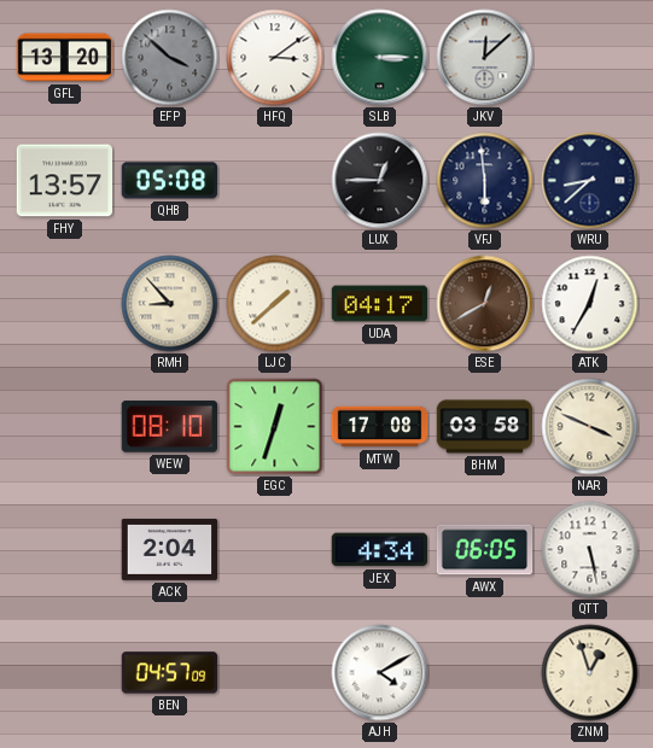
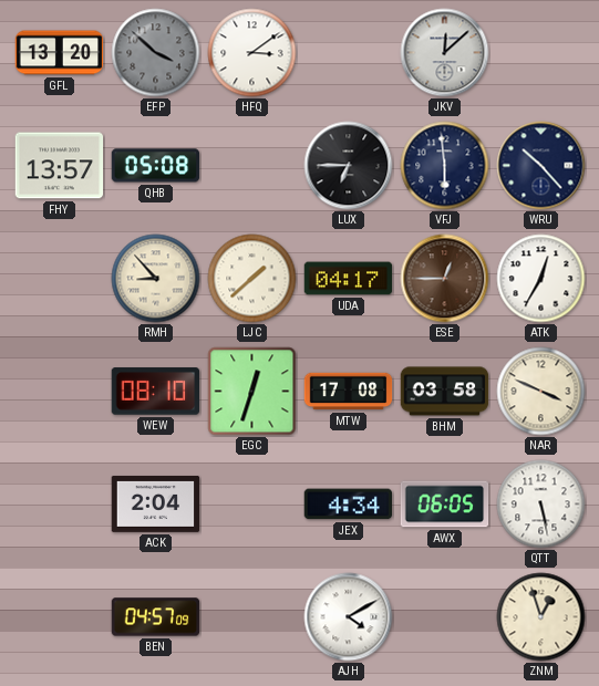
SLB: 3:15 -> none
LUX: 12:45 -> 6:45
WRU: 8:38 -> 10:23
ESE: 12:40 -> 12:45
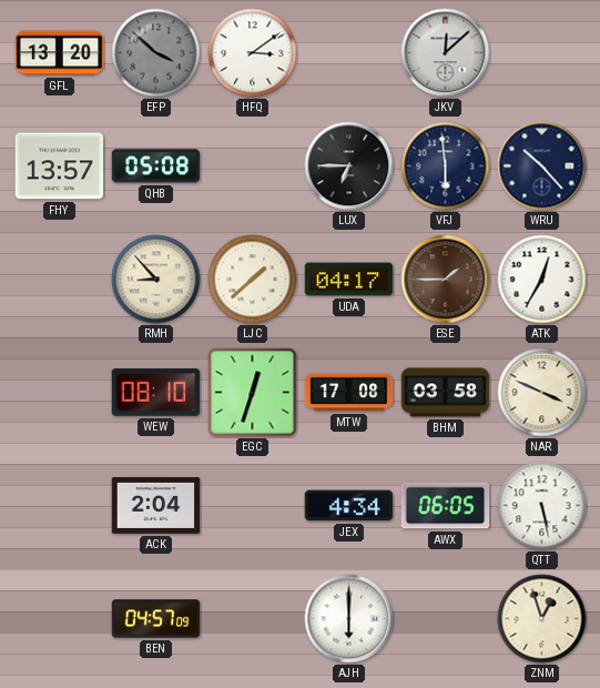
ESE: 12:45 -> 1:45
AJH: 4:10 -> 6:00
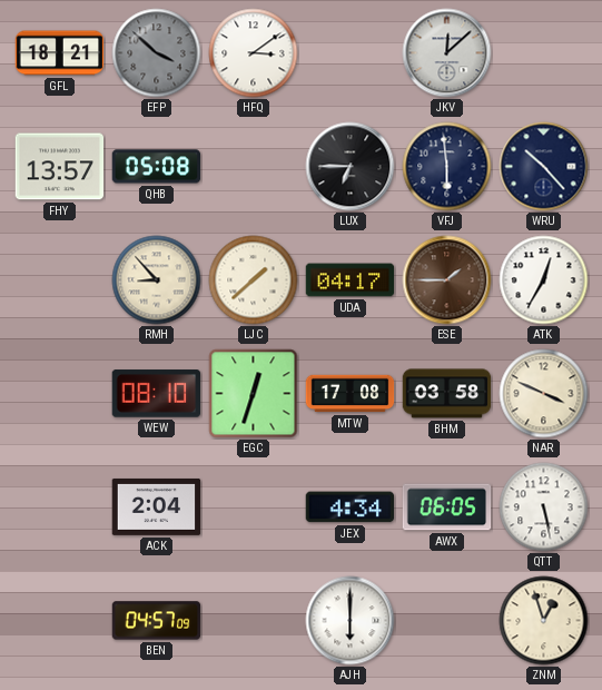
GFL: 13:20 -> 18:21
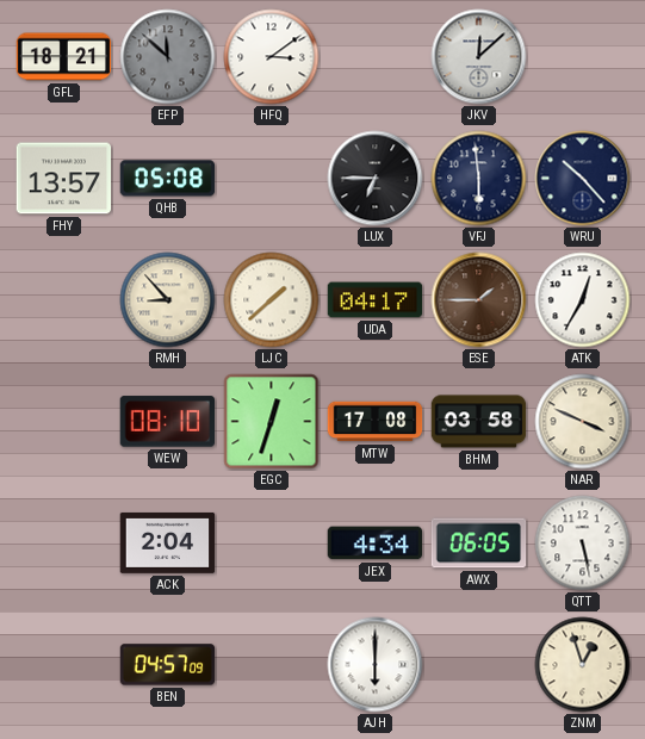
EFP: 3:52 -> 11:52
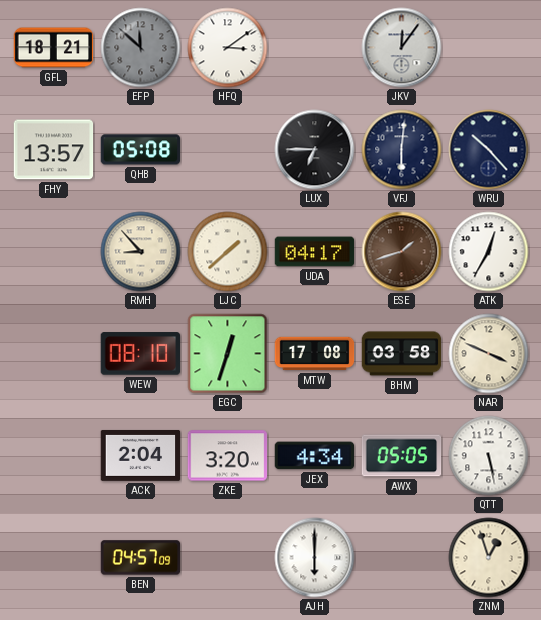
JKV: 12:08 -> 12:06
VFJ: 5:59 -> 6:01
ESE: 1:45 -> 1:42
ZKE: none -> 3:20
AWX: 06:05 -> 05:05
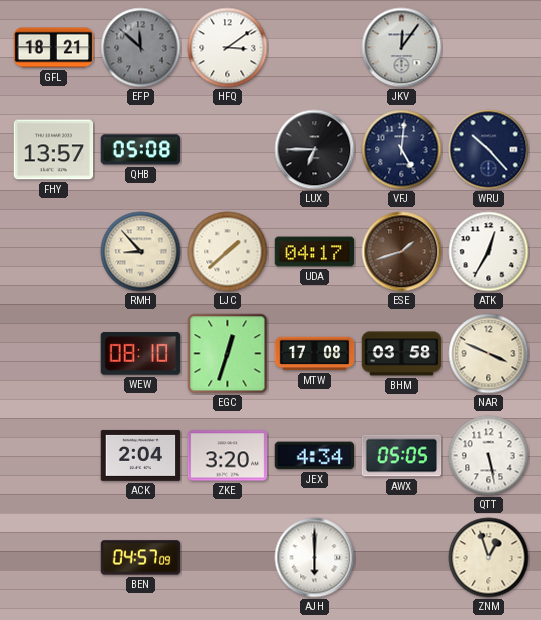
VFJ: 6:01 -> 5:01
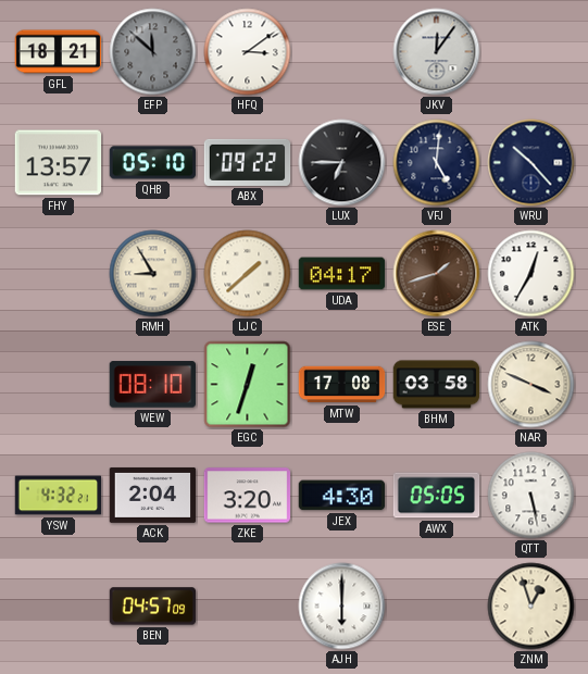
QHB: 05:08 -> 05:10
ABX: none -> 09:22
RMH: 8:53 -> 8:55
YSW: none -> 4:32
JEX: 4:34 -> 4:30
